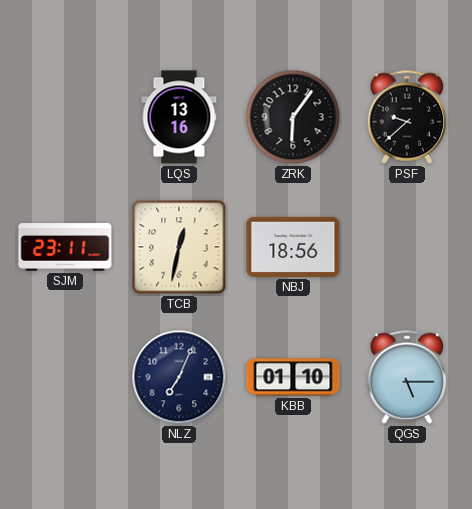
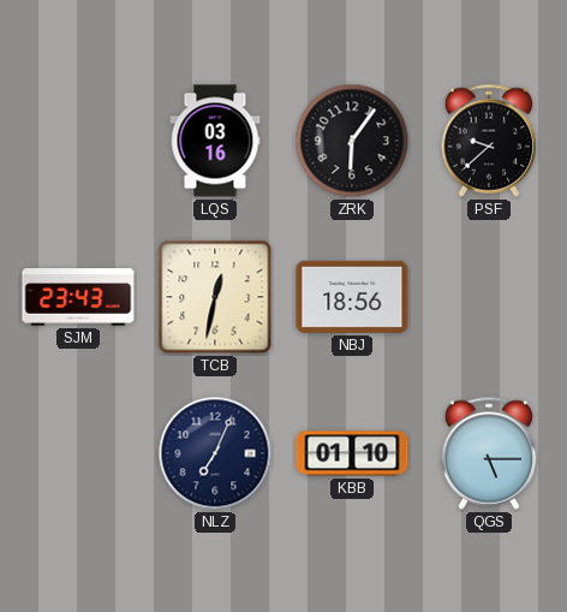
LQS: 13:16 -> 03:16
SJM: 23:11 -> 23:43
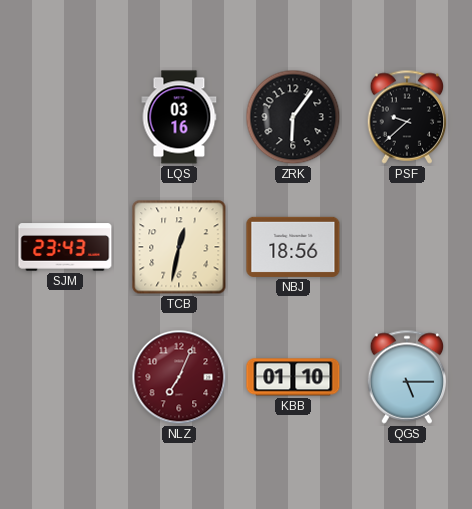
NLZ dial: navy -> burgundy
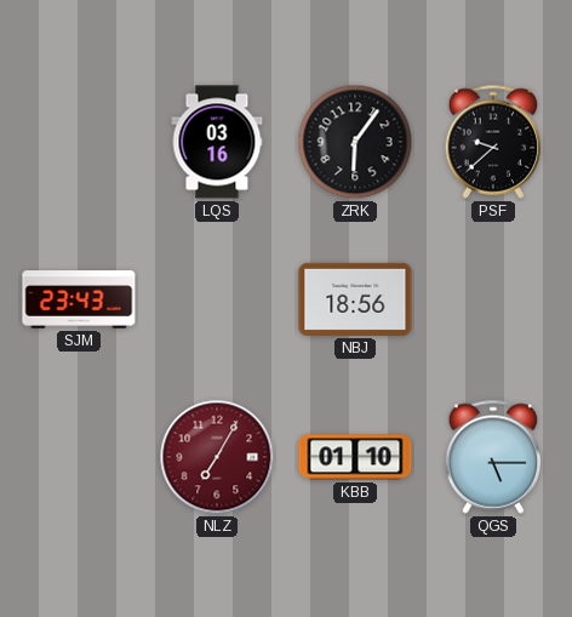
TCB: 12:32 -> none
NLZ: 7:04 -> 7:05
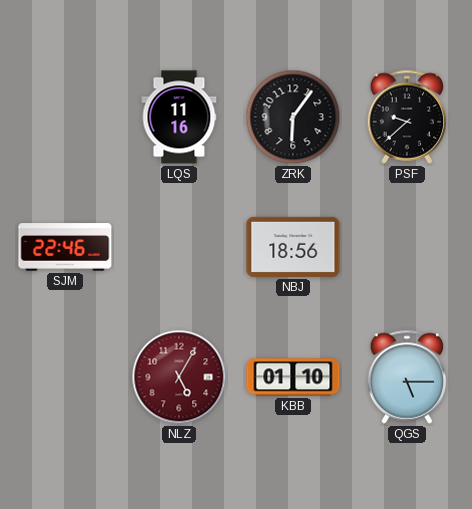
LQS: 03:16 -> 11:16
SJM: 23:43 -> 22:46
NLZ: 7:05 -> 5:05
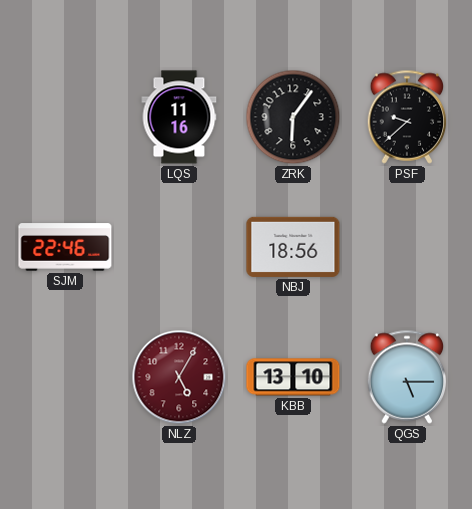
KBB: 01:10 -> 13:10
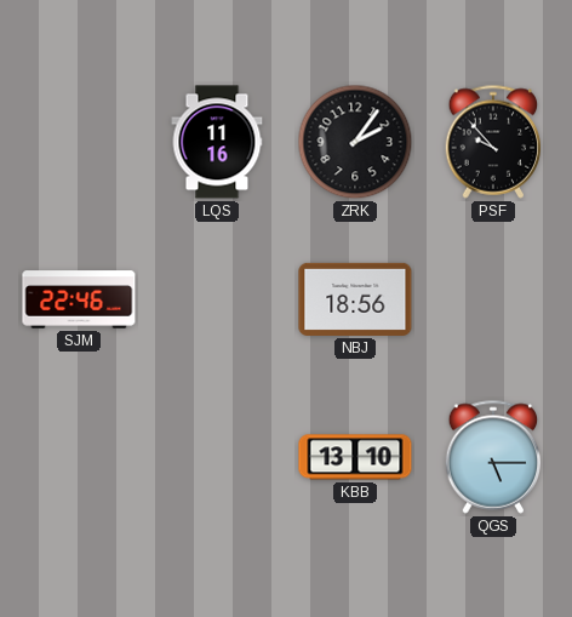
ZRK: 6:06 -> 2:06
PSF: 9:38 -> 9:53
NLZ: 5:05 -> none
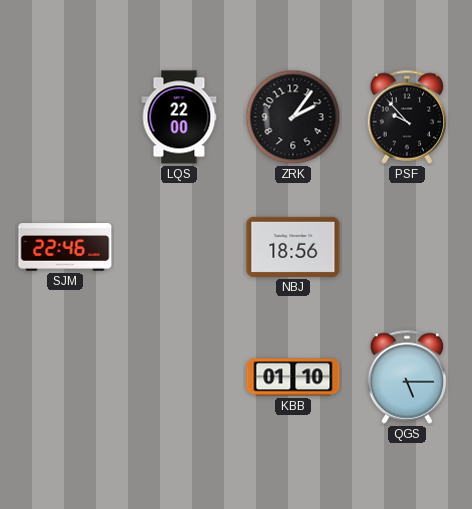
LQS: 11:16 -> 22:00
KBB: 13:10 -> 01:10
